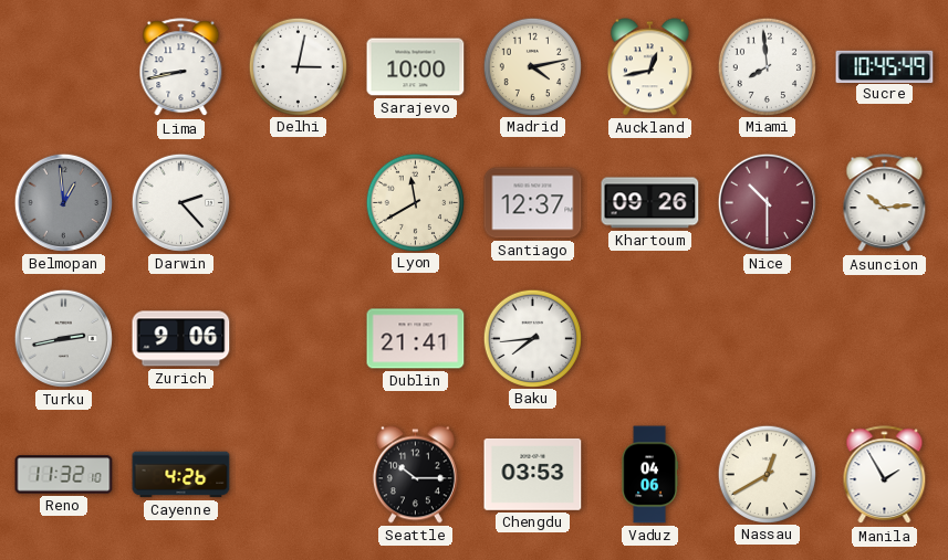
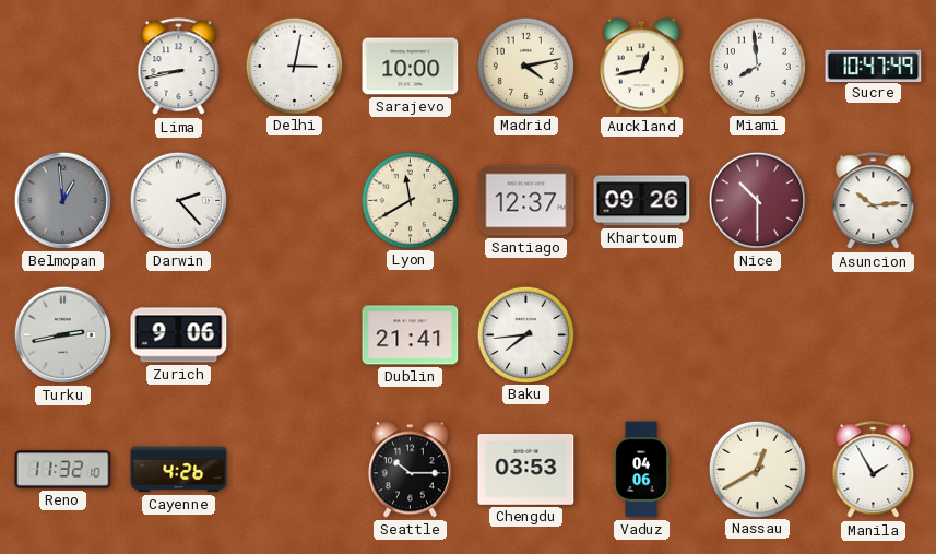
Sucre: 10:45 -> 10:47
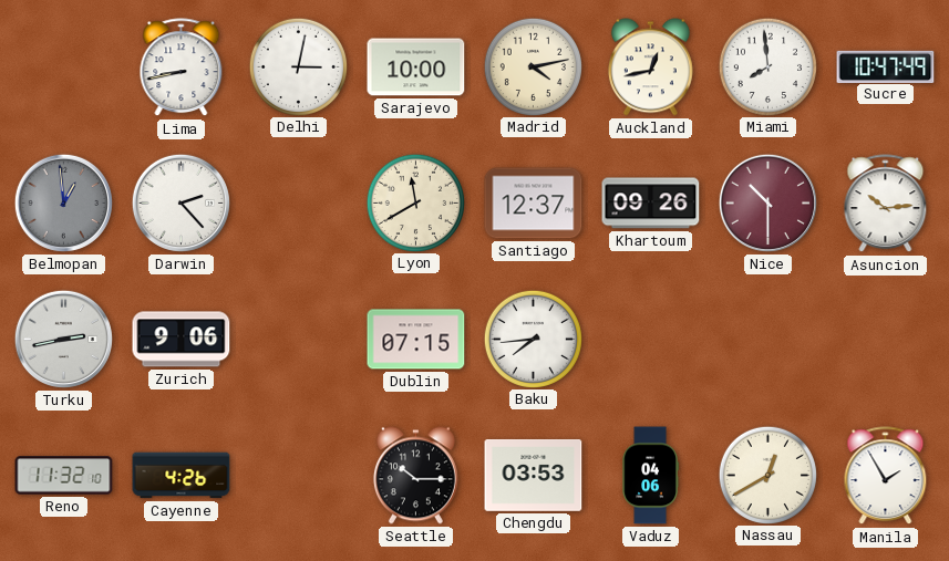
Dublin: 21:41 -> 07:15
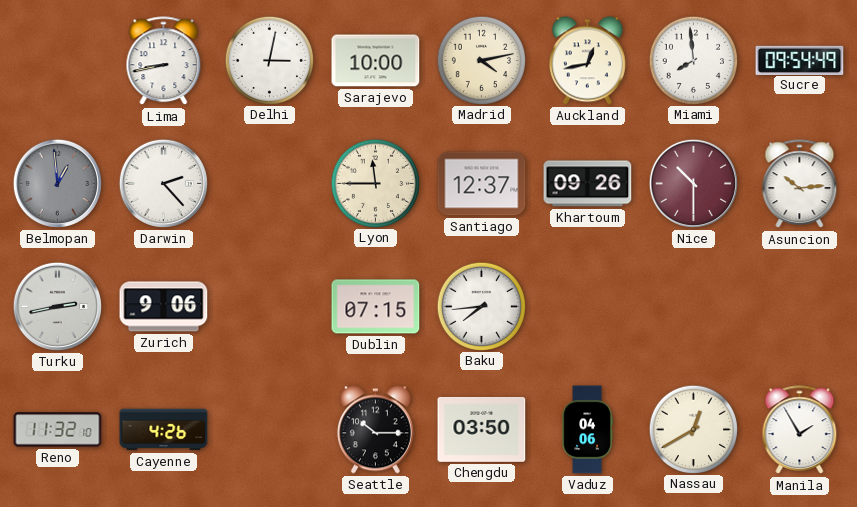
Sucre: 10:47 -> 09:54
Lyon: 11:40 -> 11:45
Chengdu: 03:53 -> 03:50
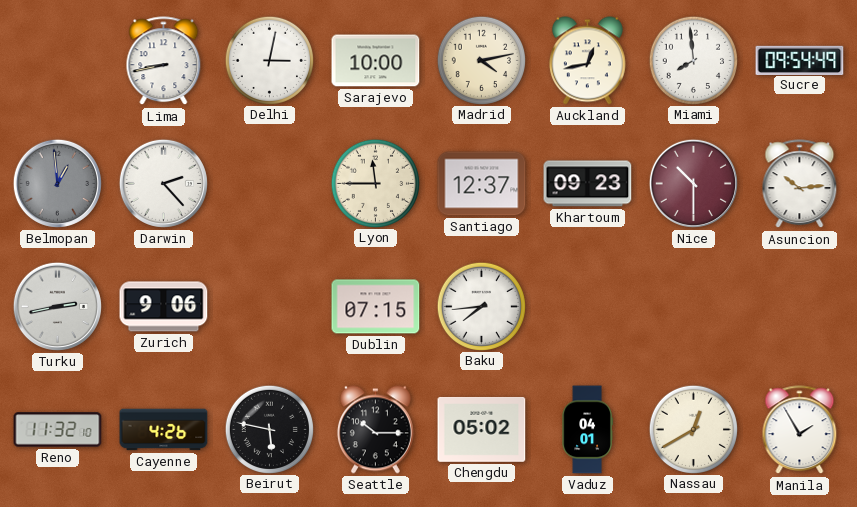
Khartoum: 09:26 -> 09:23
Beirut: none -> 5:47
Chengdu: 03:50 -> 05:02
Vaduz: 04:06 -> 04:01
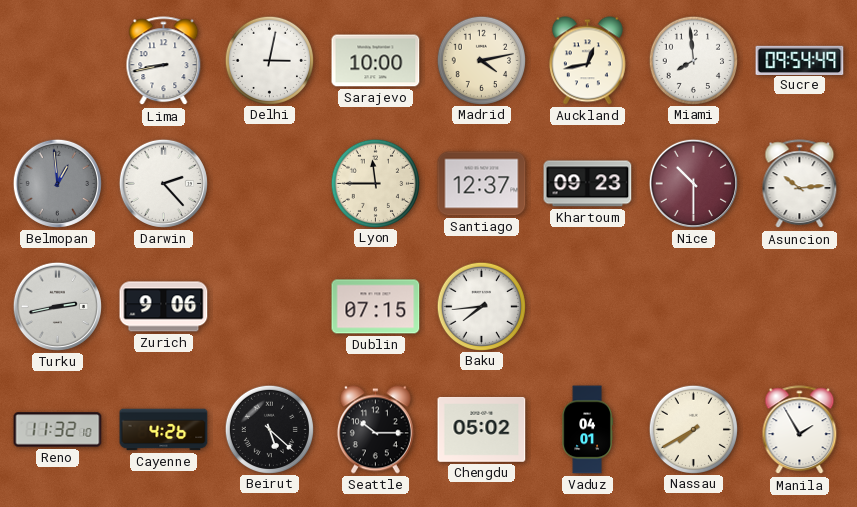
Beirut: 5:47 -> 5:22
Nassau: 12:40 -> 7:40
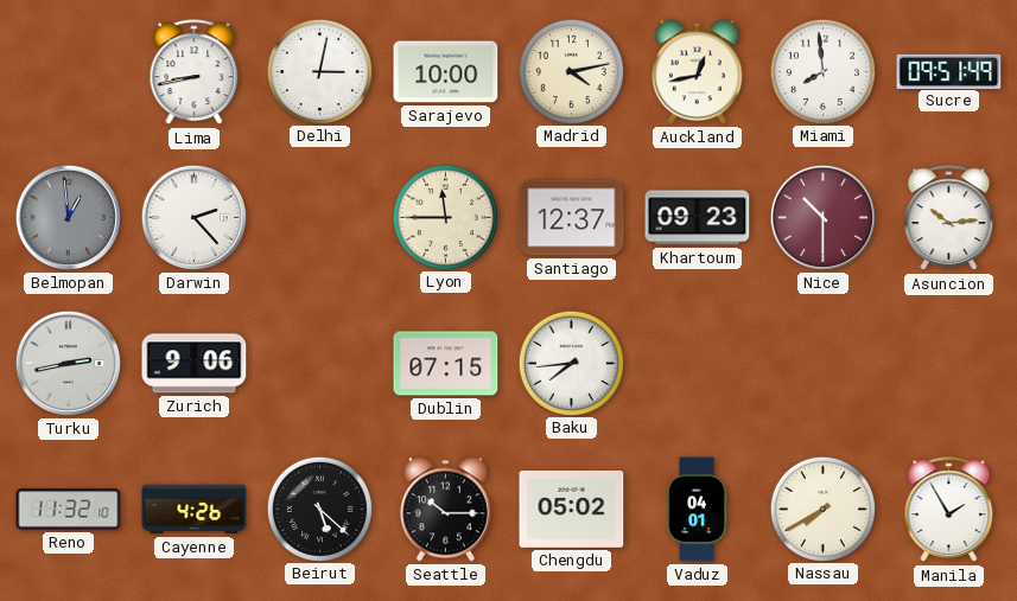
Sucre: 09:54 -> 09:51
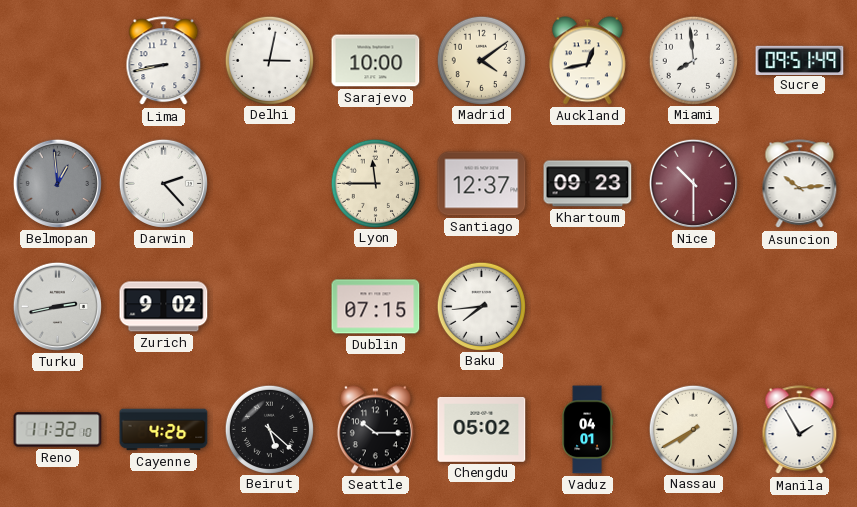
Madrid: 4:13 -> 4:09
Zurich: 9:06 -> 9:02
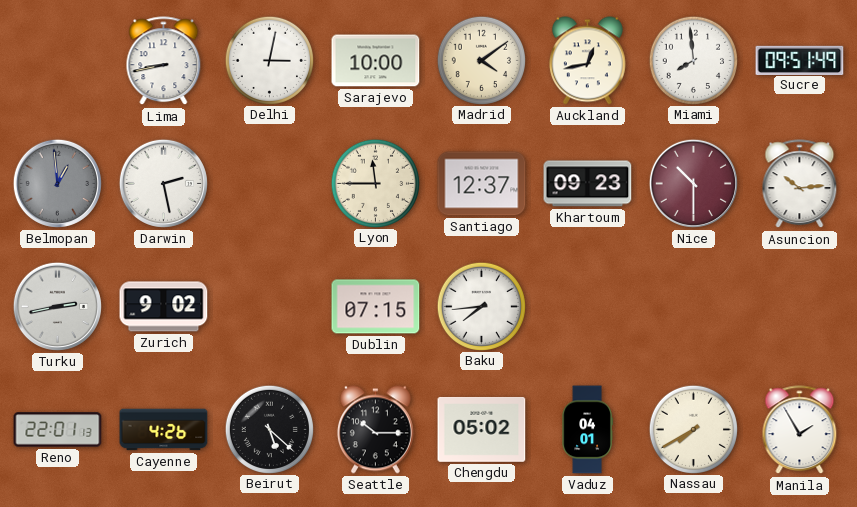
Darwin: 2:23 -> 2:28
Reno: 11:32 -> 22:01
